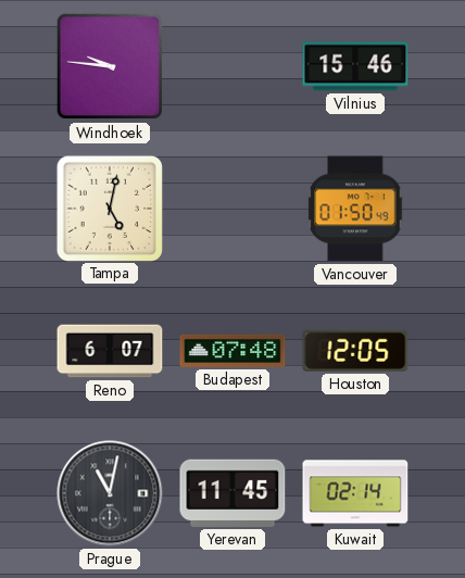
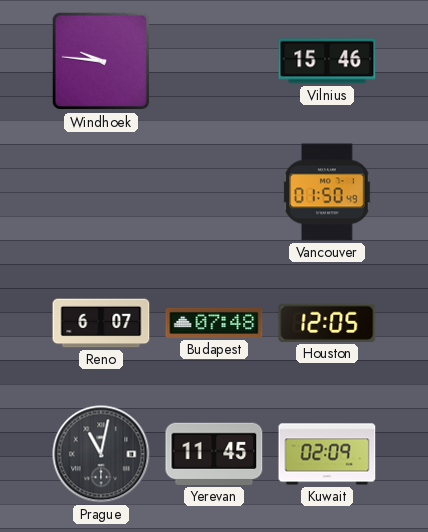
Tampa: 5:02 -> none
Kuwait: 02:14 -> 02:09
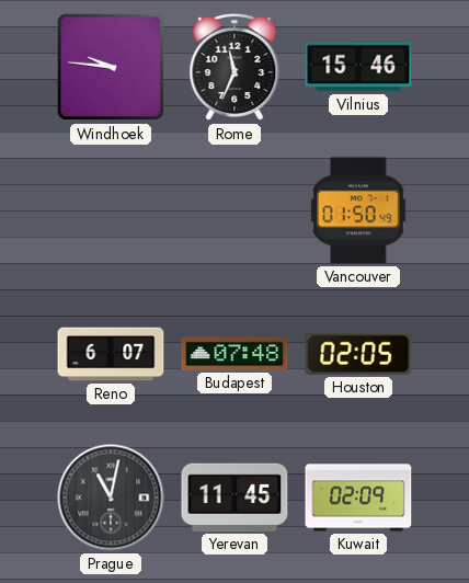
Rome: none -> 11:34
Houston: 12:05 -> 02:05
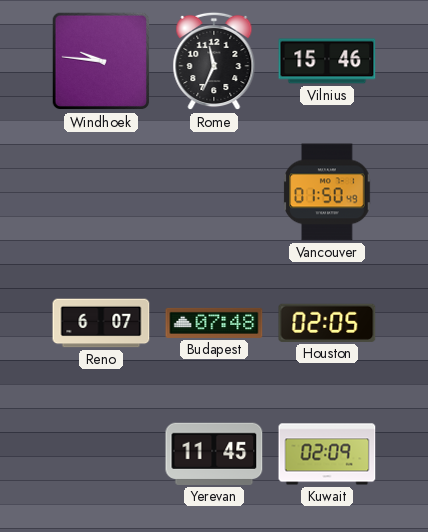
Prague: 11:02 -> none
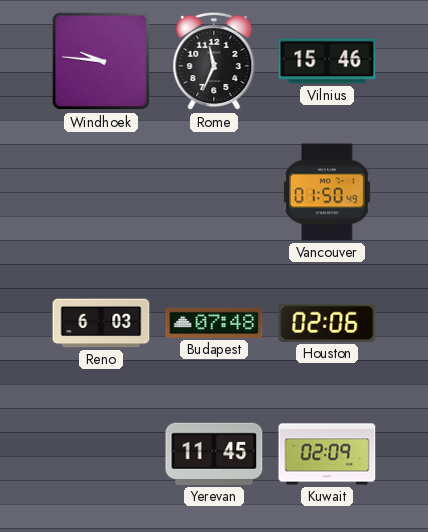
Reno: 6:07 -> 6:03
Houston: 02:05 -> 02:06
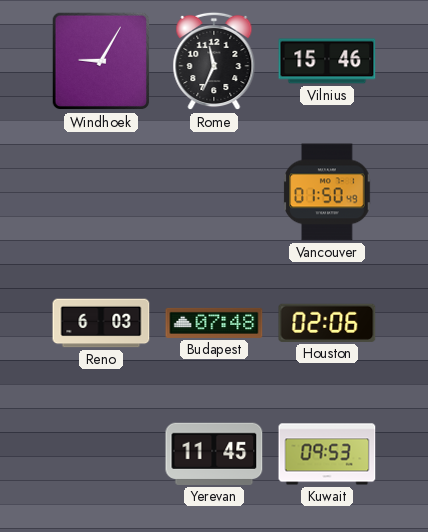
Windhoek: 9:46 -> 9:05
Kuwait: 02:09 -> 09:53
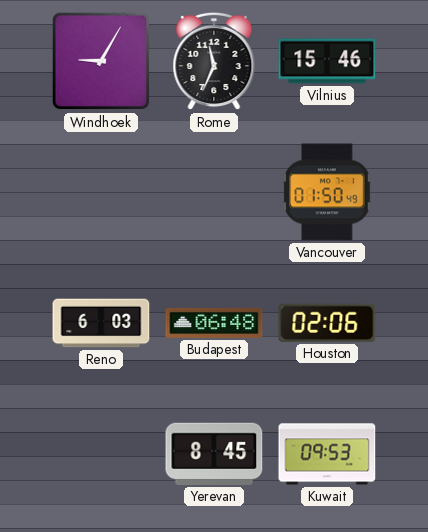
Budapest: 07:48 -> 06:48
Yerevan: 11:45 -> 8:45
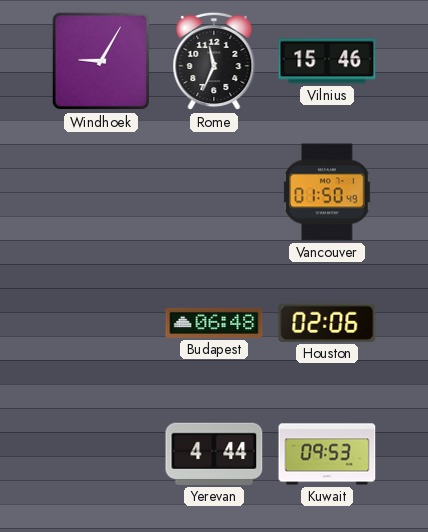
Reno: 6:03 -> none
Yerevan: 8:45 -> 4:44
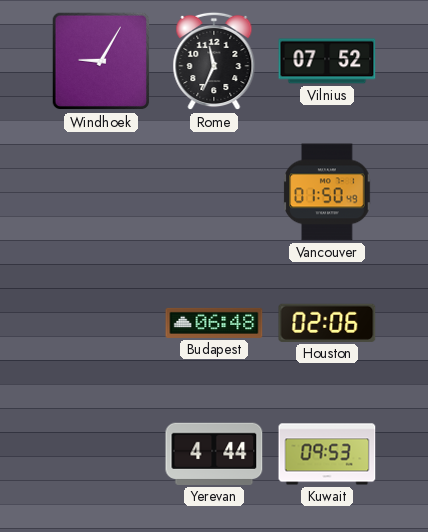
Vilnius: 15:46 -> 07:52
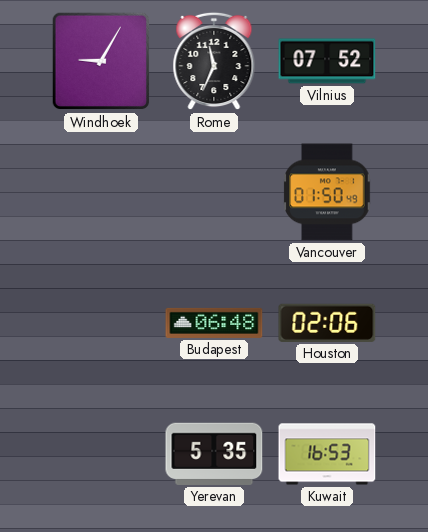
Yerevan: 4:44 -> 5:35
Kuwait: 09:53 -> 16:53
